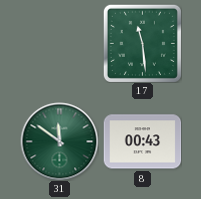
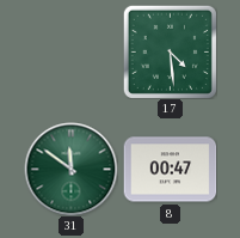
17: 11:29 -> 4:29
8: 00:43 -> 00:47
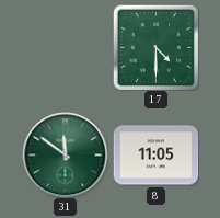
17: 4:29 -> 4:30
8: 00:47 -> 11:05
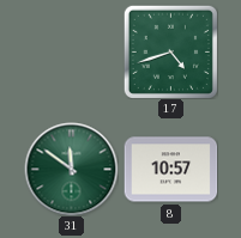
17: 4:30 -> 4:42
8: 11:05 -> 10:57
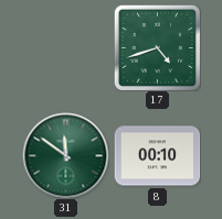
8: 10:57 -> 00:10
